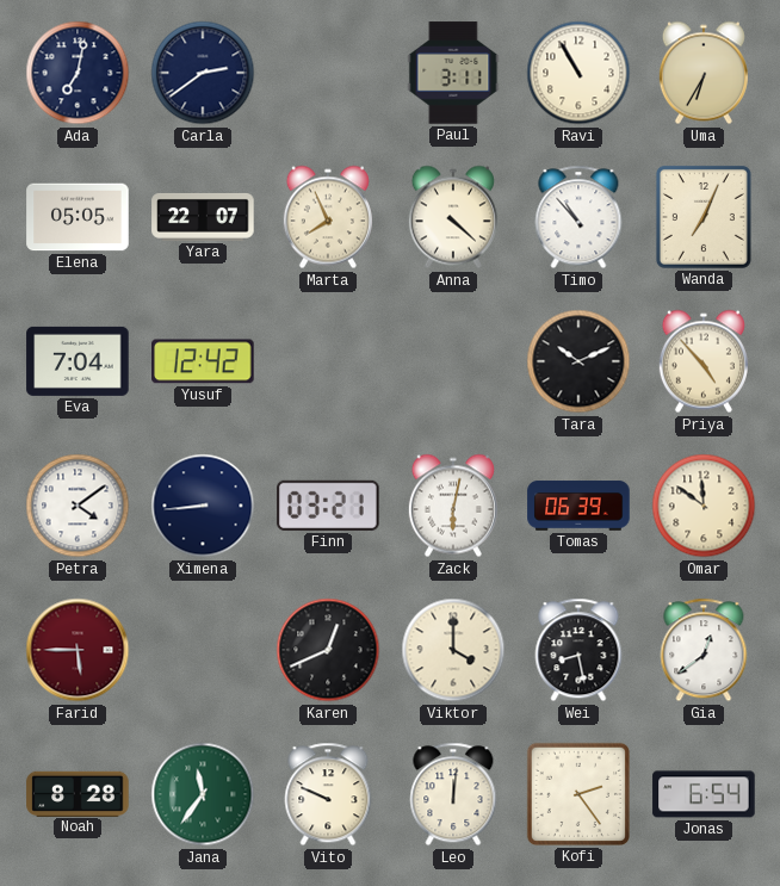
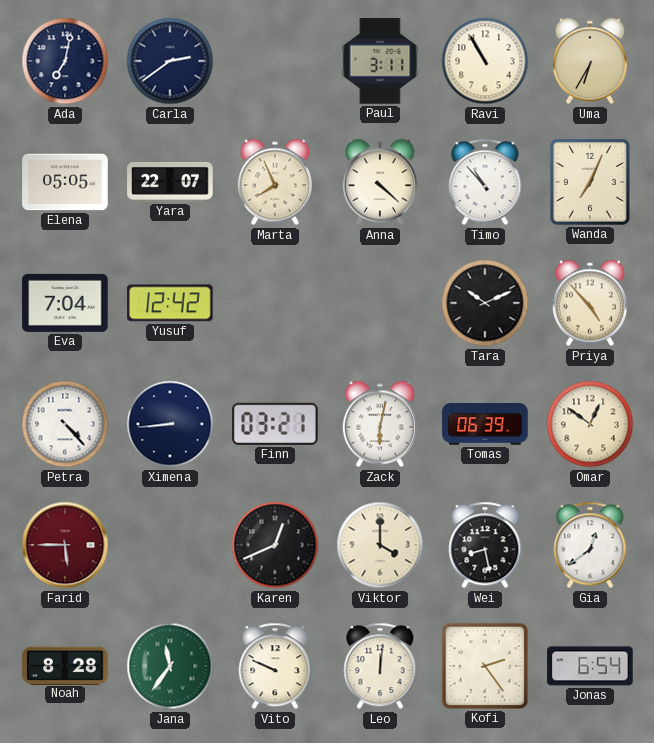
Petra: 4:09 -> 4:23
Omar: 11:51 -> 12:51
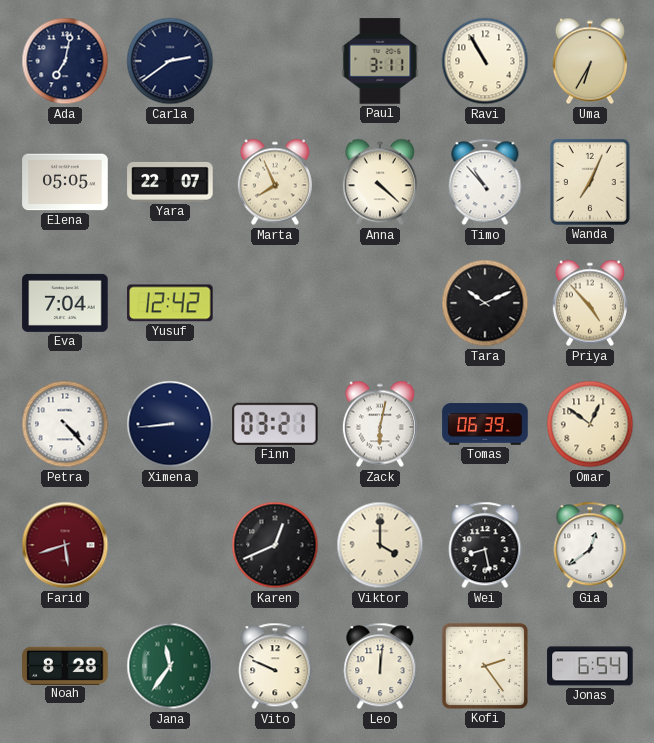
Farid: 5:45 -> 5:42
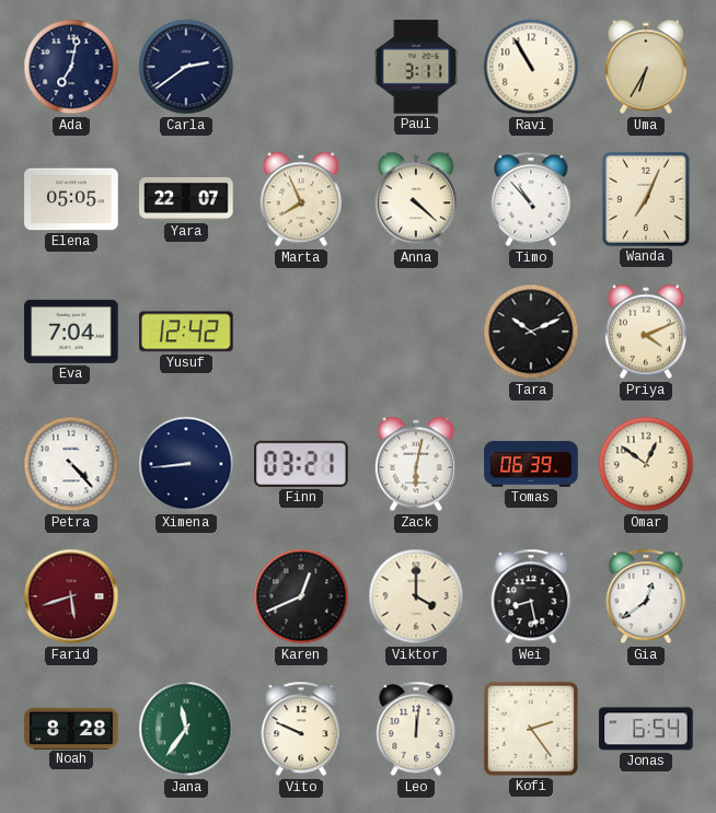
Priya: 4:53 -> 4:11
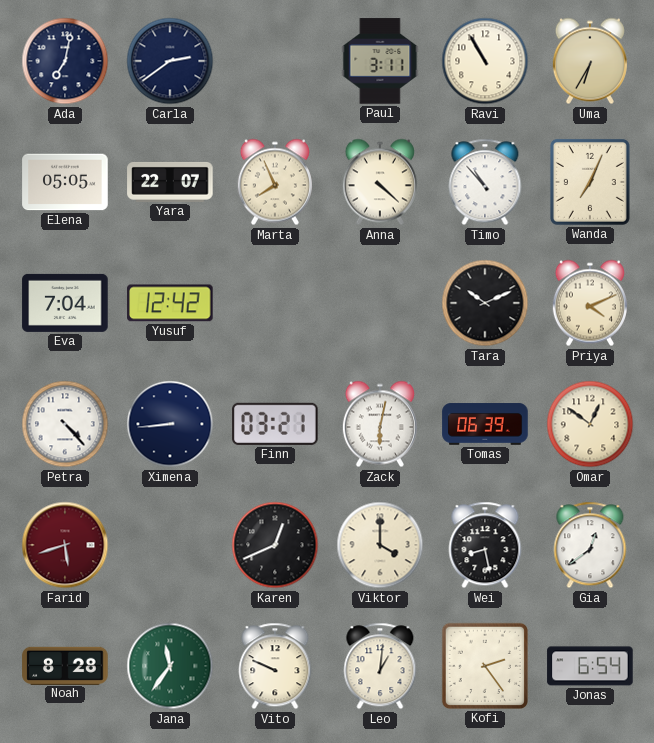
Leo: 12:01 -> 1:01
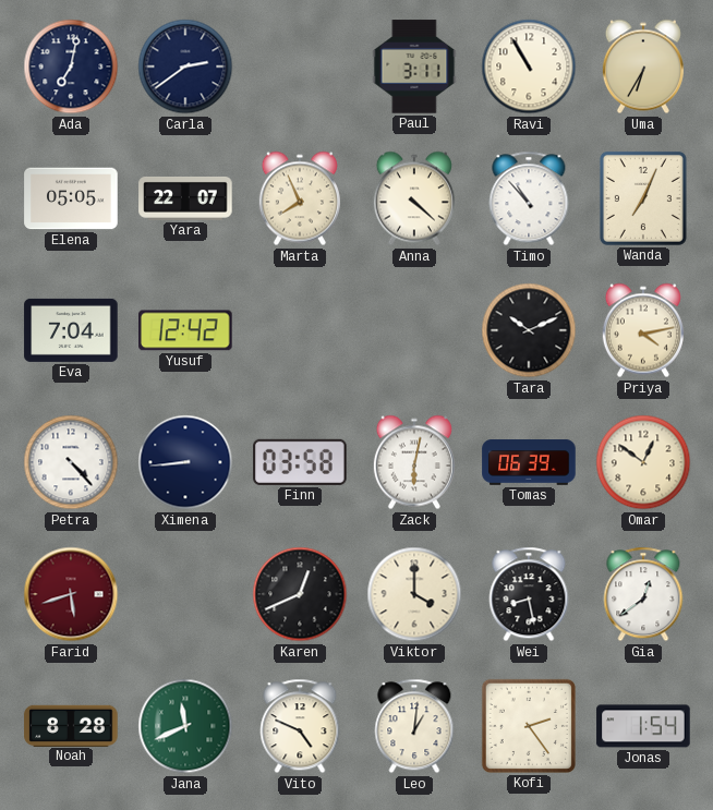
Priya: 4:11 -> 4:13
Finn: 03:21 -> 03:58
Jana: 11:36 -> 11:41
Vito: 9:49 -> 4:49
Jonas: 6:54 -> 1:54
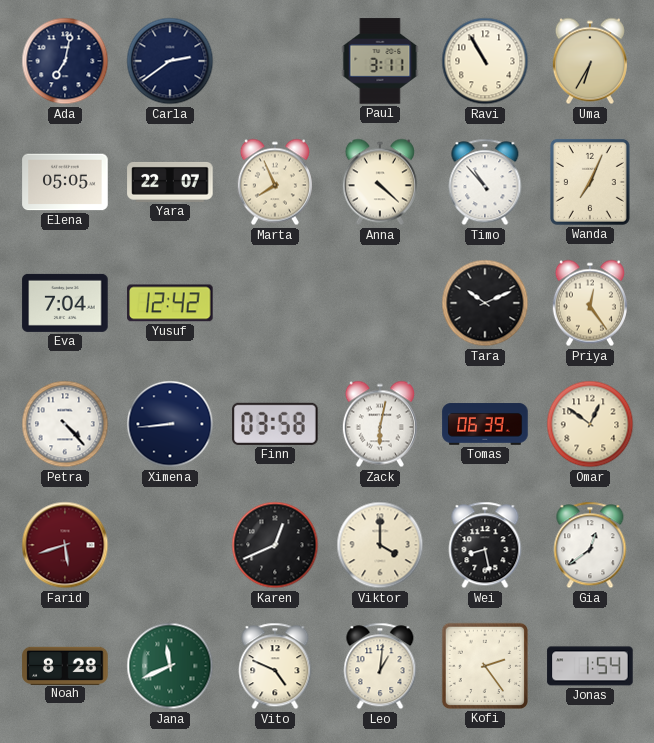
Priya: 4:13 -> 12:24
